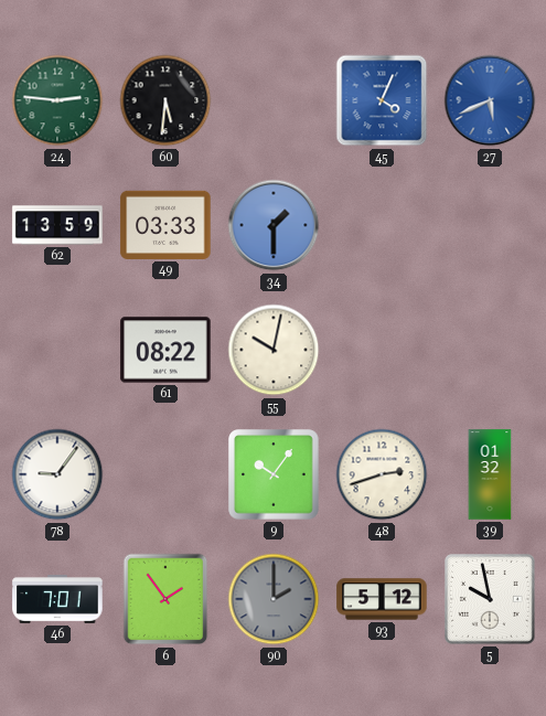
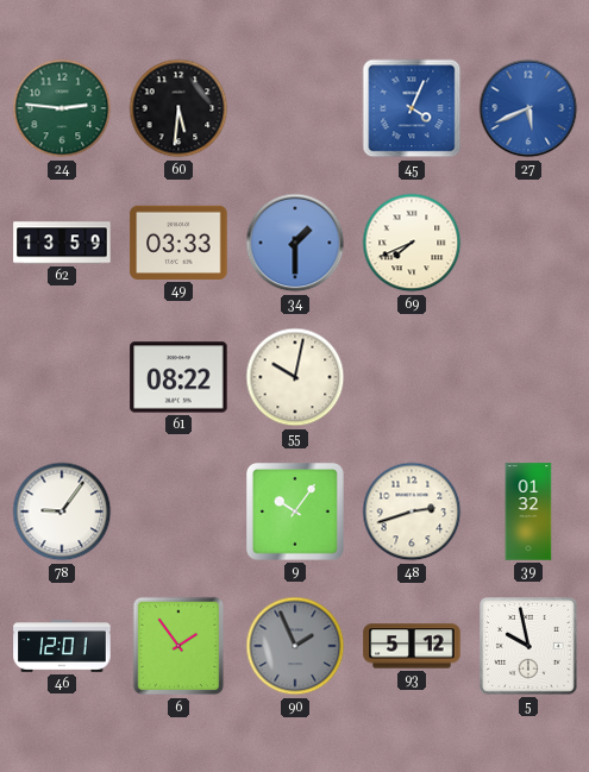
69: none -> 7:41
46: 7:01 -> 12:01
90: 2:00 -> 1:56
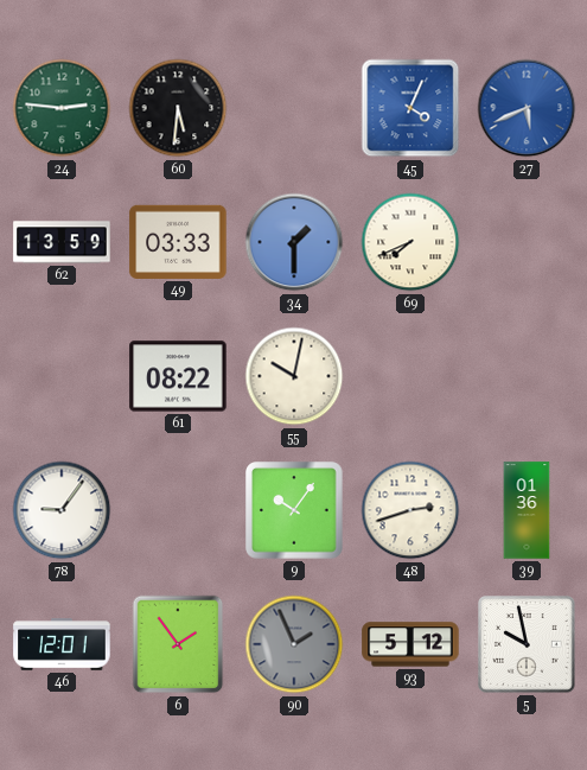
39: 01:32 -> 01:36
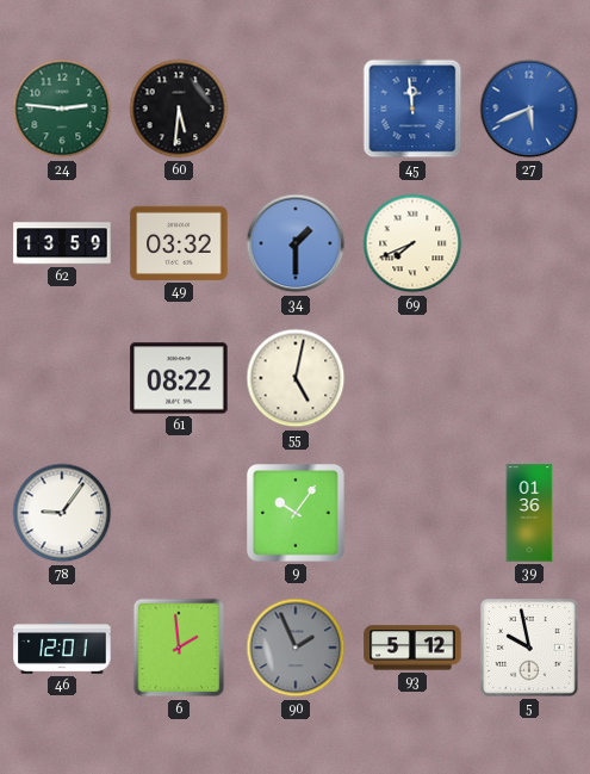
45: 4:04 -> 11:59
49: 03:33 -> 03:32
55: 10:02 -> 5:02
48: 2:42 -> none
6: 1:54 -> 1:59
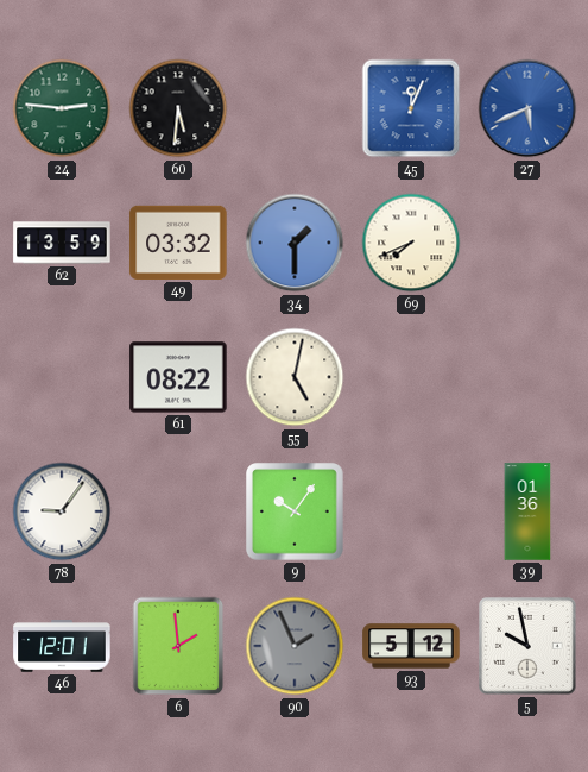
45: 11:59 -> 12:04
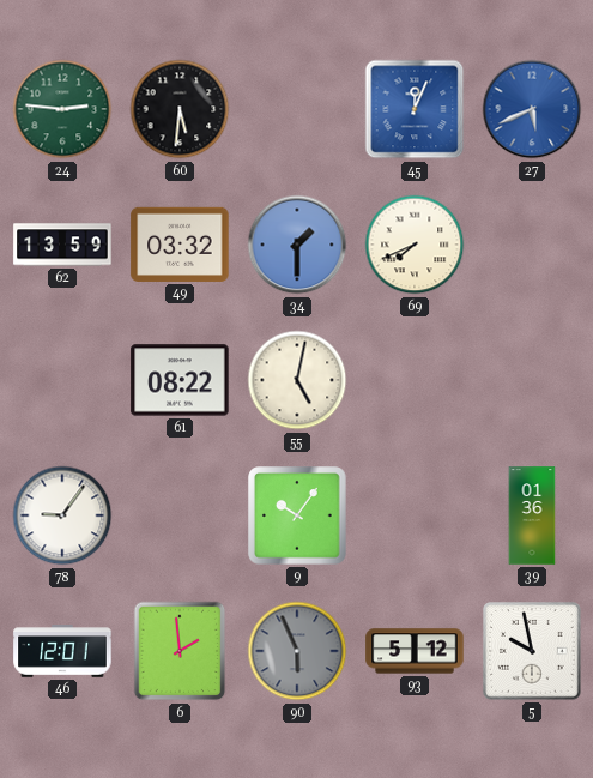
90: 1:56 -> 5:56
